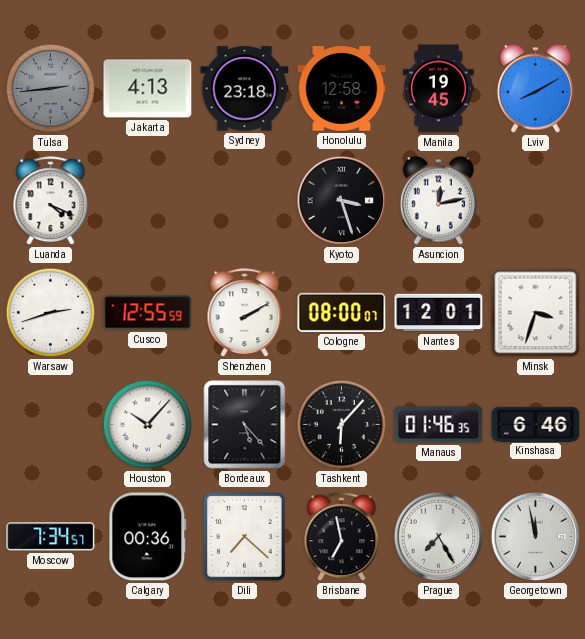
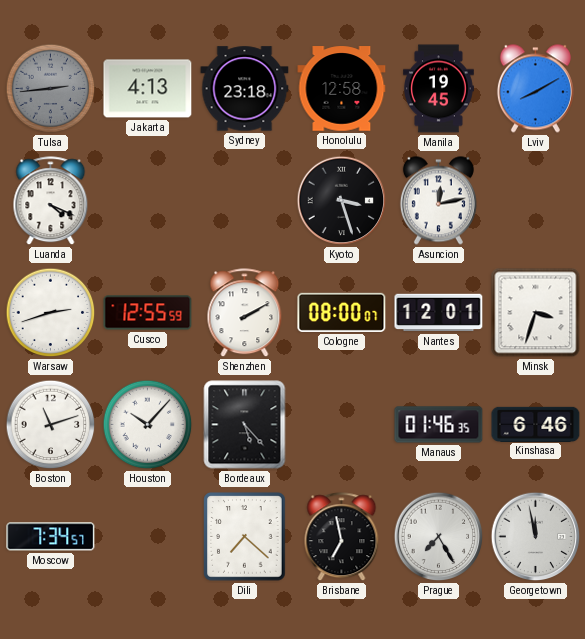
Boston: none -> 11:12
Tashkent: 6:07 -> none
Calgary: 00:36 -> none
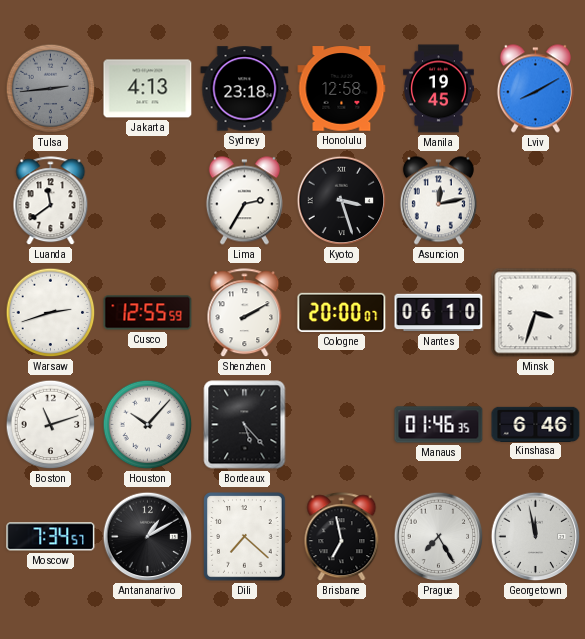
Luanda: 4:19 -> 11:39
Lima: none -> 2:35
Cologne: 08:00 -> 20:00
Nantes: 12:01 -> 06:10
Antananarivo: none -> 1:10
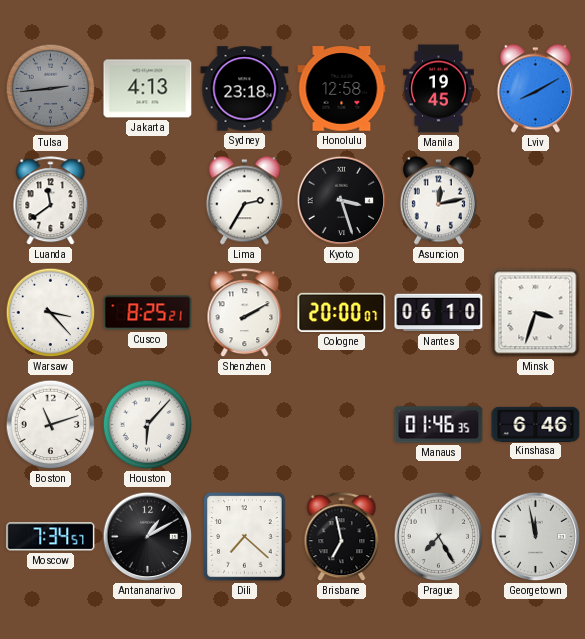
Warsaw: 2:42 -> 3:23
Cusco: 12:55 -> 8:25
Houston: 10:07 -> 6:07
Bordeaux: 5:23 -> none
